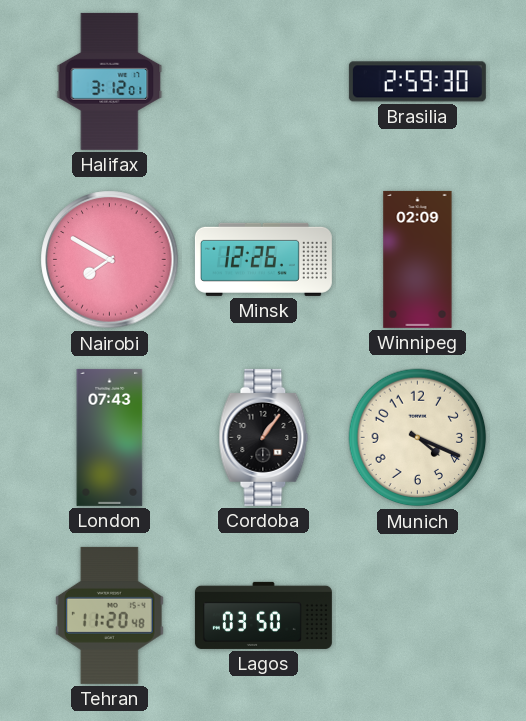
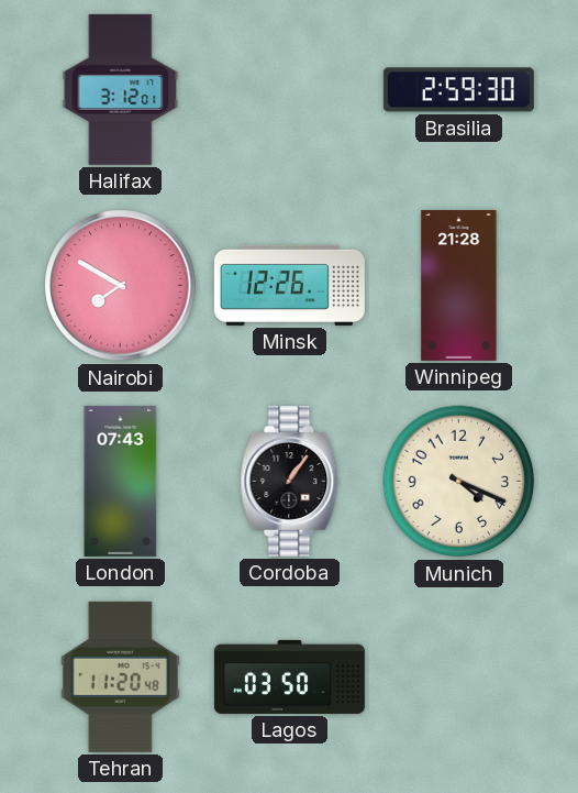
Winnipeg: 02:09 -> 21:28
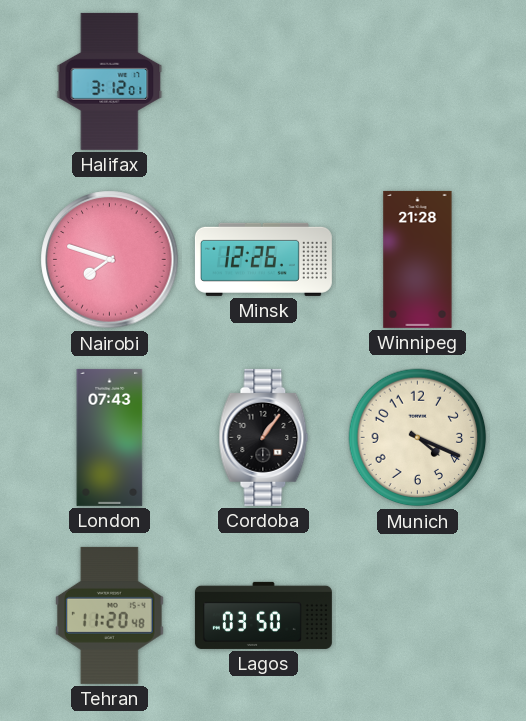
Brasilia: 2:59 -> none
Nairobi: 7:50 -> 7:48
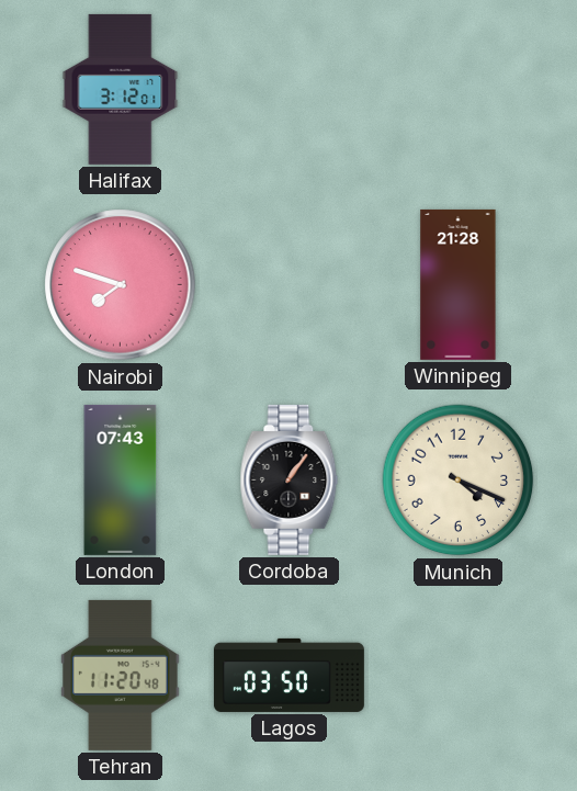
Minsk: 12:26 -> none
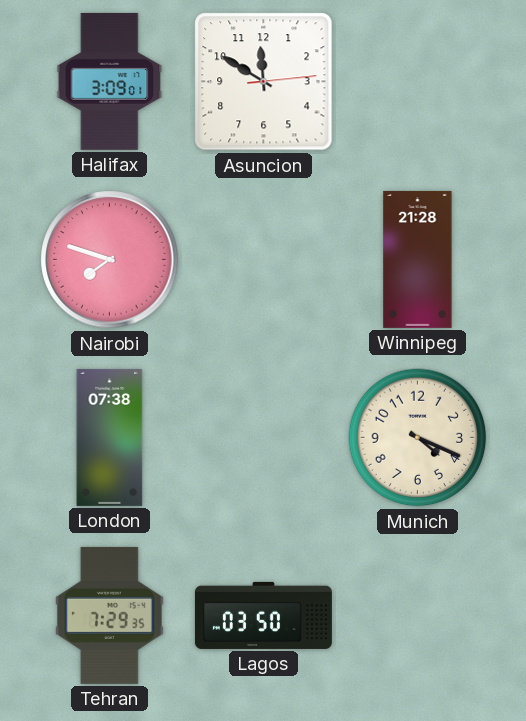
Halifax: 3:12 -> 3:09
Asuncion: none -> 11:50
London: 07:43 -> 07:38
Cordoba: 1:06 -> none
Tehran: 11:20 -> 7:29
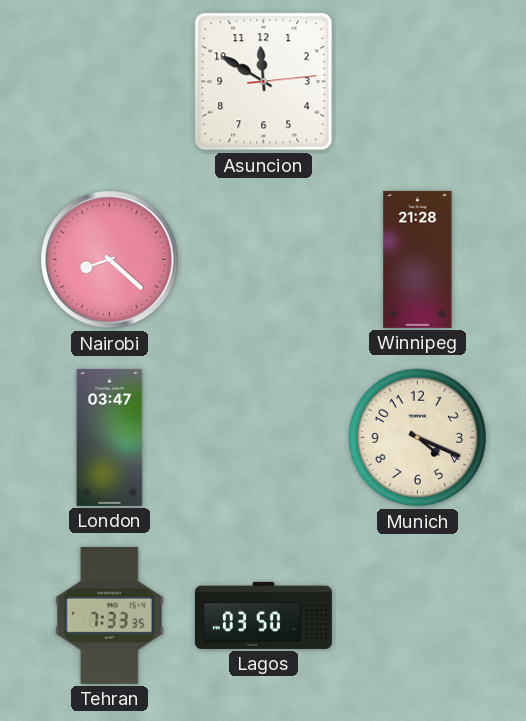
Halifax: 3:09 -> none
Nairobi: 7:48 -> 8:22
London: 07:38 -> 03:47
Tehran: 7:29 -> 7:33
